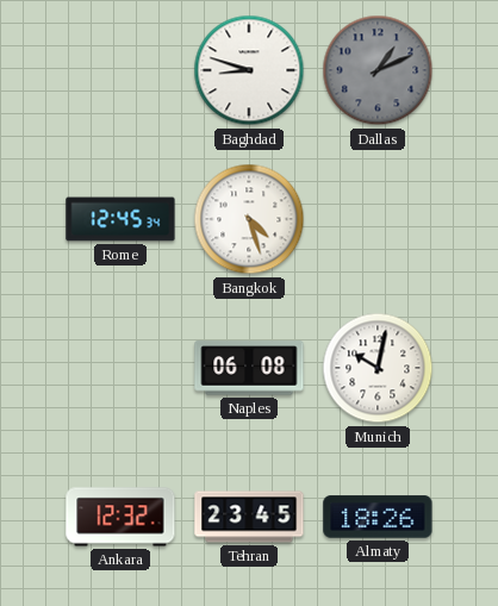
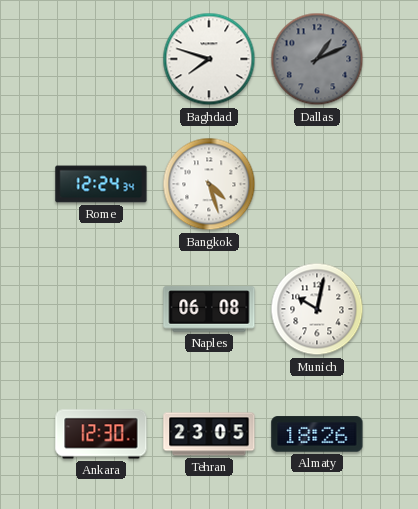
Baghdad: 8:48 -> 7:48
Rome: 12:45 -> 12:24
Ankara: 12:32 -> 12:30
Tehran: 23:45 -> 23:05
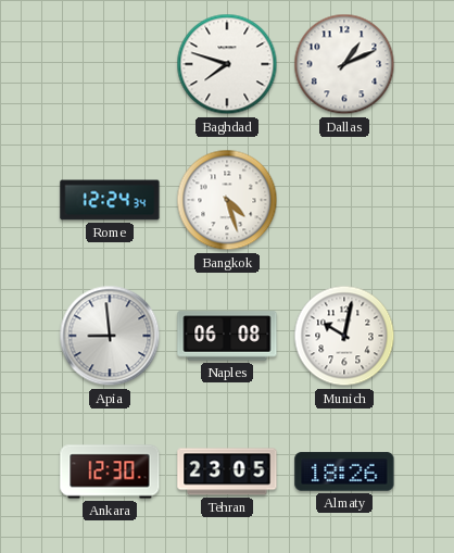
Dallas dial: grey -> white
Apia: none -> 8:59
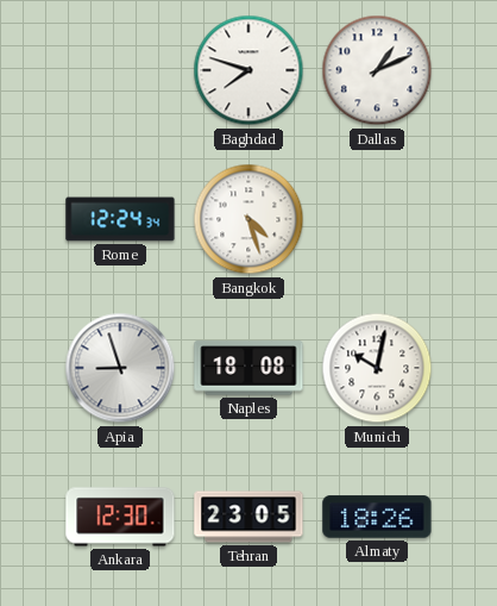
Apia: 8:59 -> 8:57
Naples: 06:08 -> 18:08
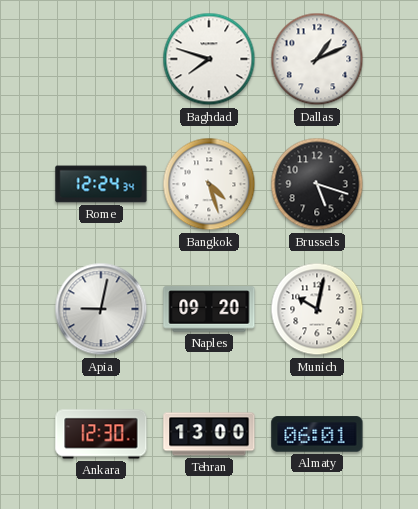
Brussels: none -> 5:18
Apia: 8:57 -> 9:02
Naples: 18:08 -> 09:20
Tehran: 23:05 -> 13:00
Almaty: 18:26 -> 06:01
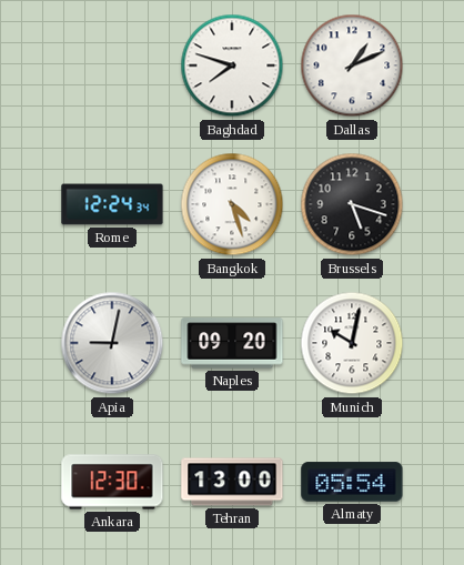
Almaty: 06:01 -> 05:54
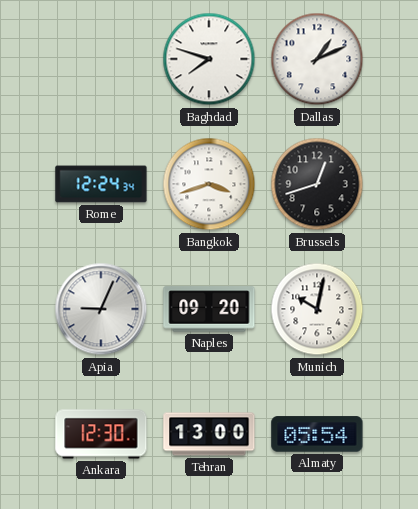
Bangkok: 4:27 -> 3:42
Brussels: 5:18 -> 12:42
Apia: 9:02 -> 9:04
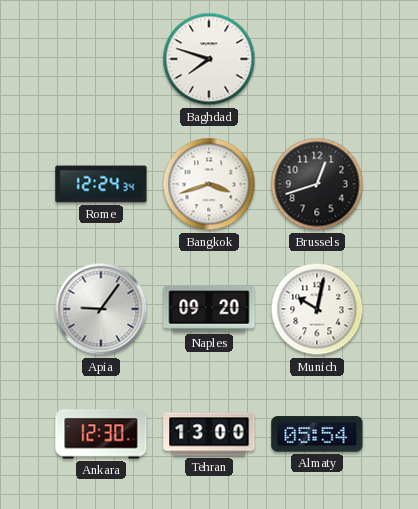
Dallas: 1:11 -> none
Apia: 9:04 -> 9:06
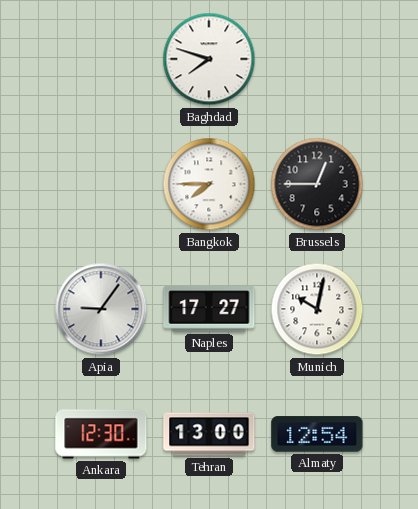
Rome: 12:24 -> none
Bangkok: 3:42 -> 7:45
Brussels: 12:42 -> 12:45
Naples: 09:20 -> 17:27
Almaty: 05:54 -> 12:54
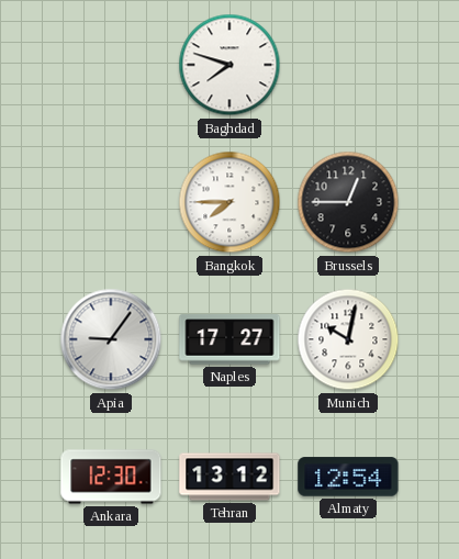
Tehran: 13:00 -> 13:12
